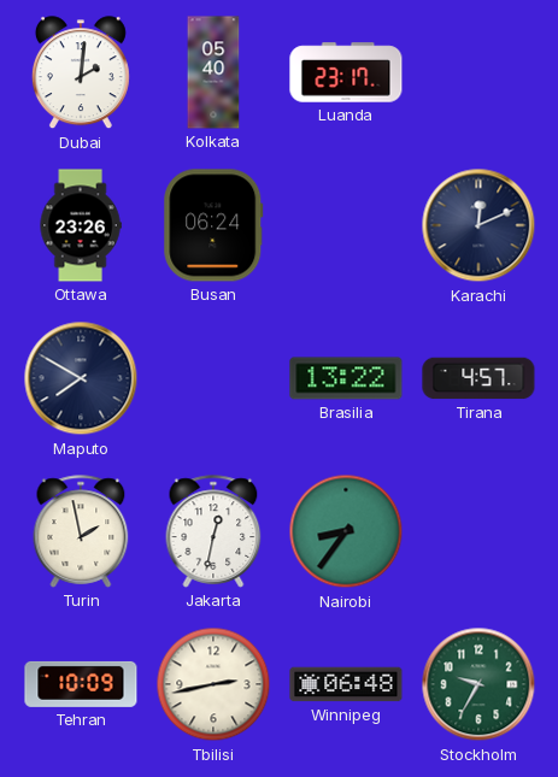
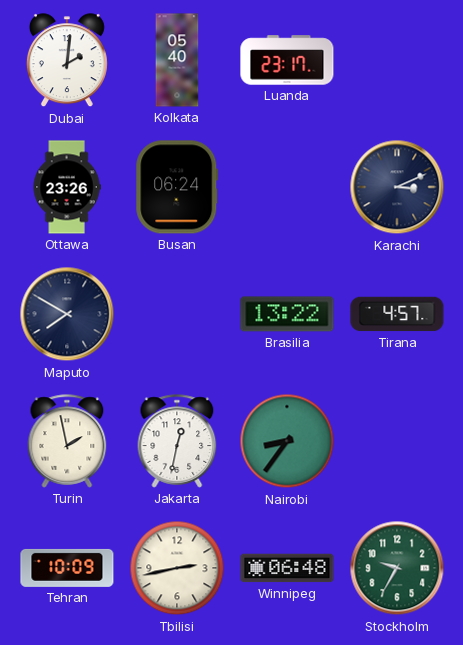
Karachi: 12:11 -> 3:11
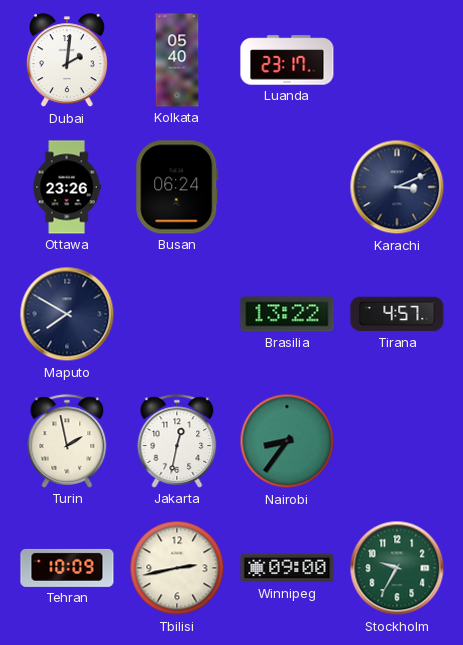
Winnipeg: 06:48 -> 09:00
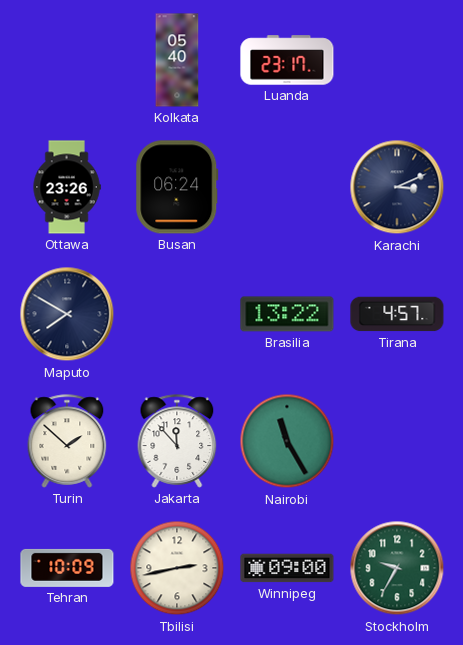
Dubai: 2:01 -> none
Turin: 1:58 -> 1:52
Jakarta: 12:32 -> 11:53
Nairobi: 8:36 -> 11:25
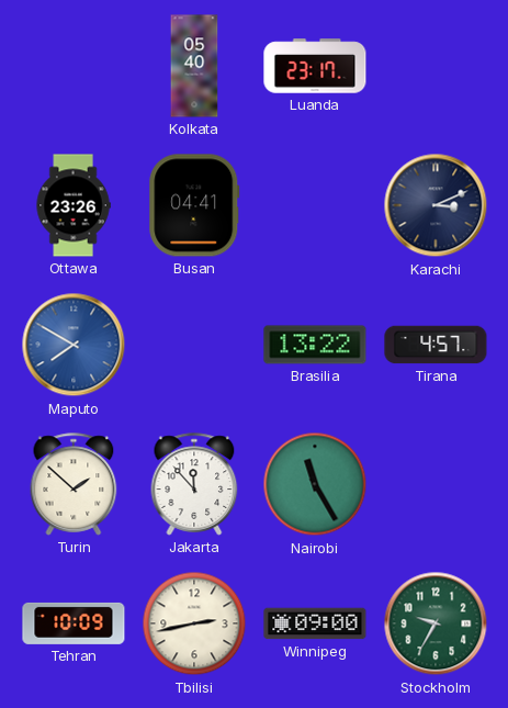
Busan: 06:24 -> 04:41
Maputo dial: navy -> blue
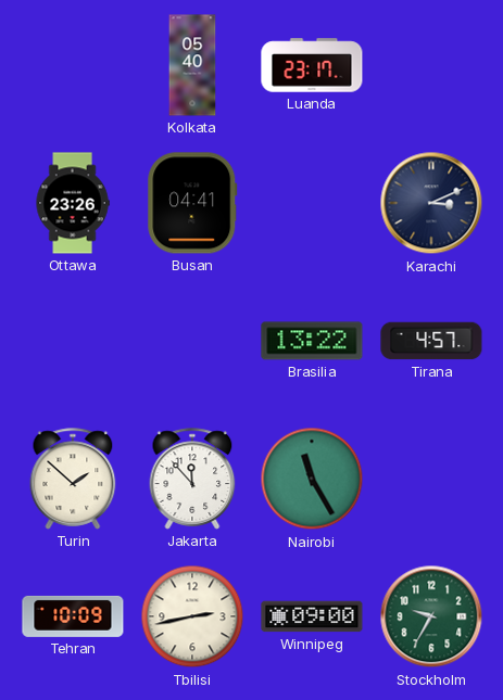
Maputo: 7:50 -> none
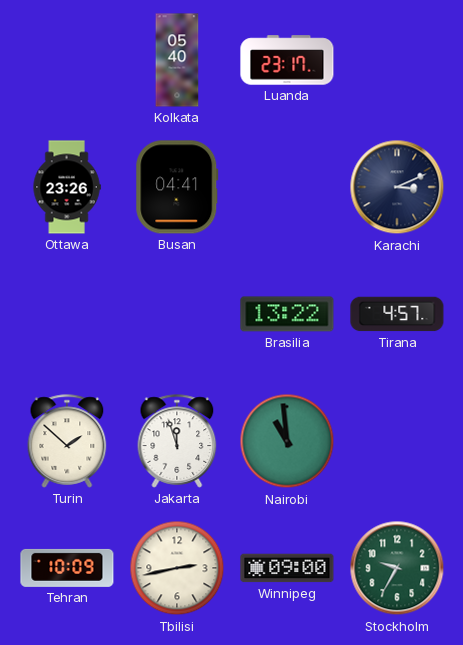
Jakarta: 11:53 -> 11:57
Nairobi: 11:25 -> 10:59
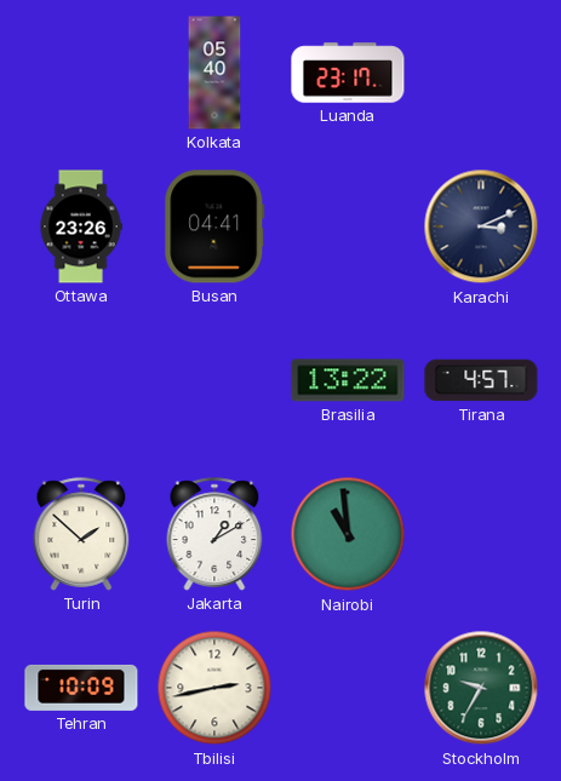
Jakarta: 11:57 -> 1:10
Winnipeg: 09:00 -> none
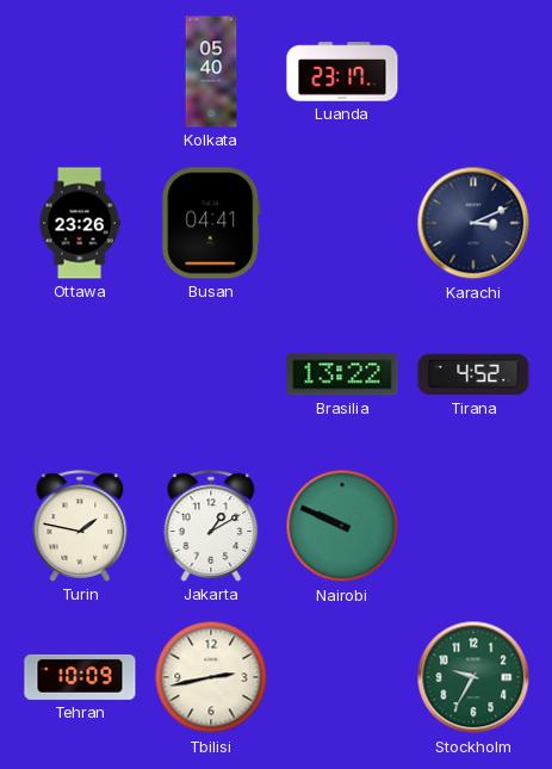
Tirana: 4:57 -> 4:52
Turin: 1:52 -> 1:47
Nairobi: 10:59 -> 9:49
